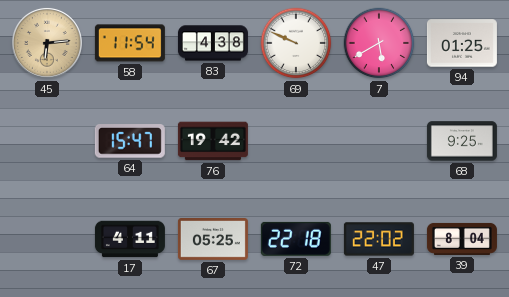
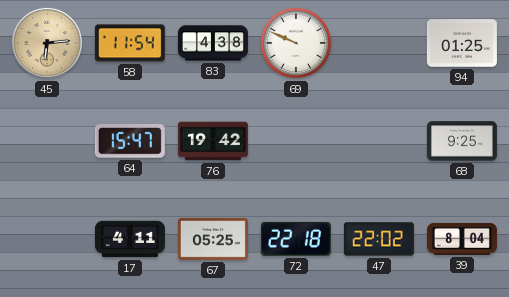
7: 5:40 -> none
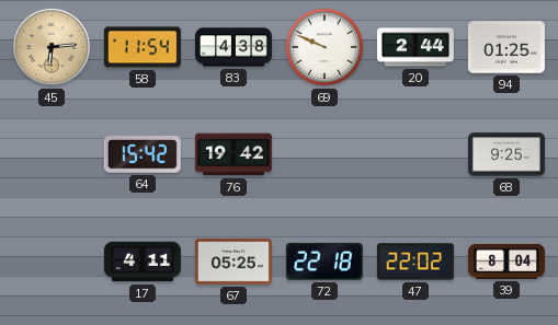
20: none -> 2:44
64: 15:47 -> 15:42
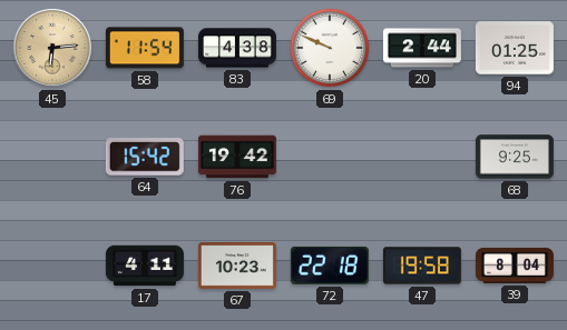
67: 05:25 -> 10:23
47: 22:02 -> 19:58
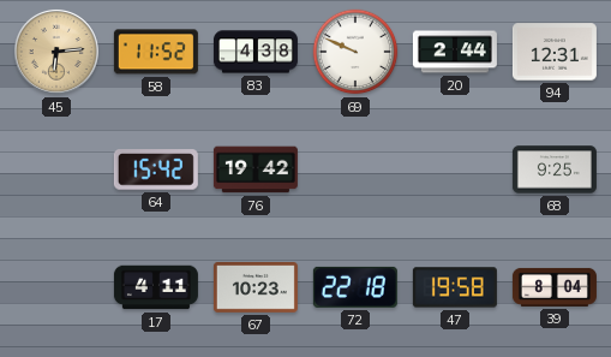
58: 11:54 -> 11:52
94: 01:25 -> 12:31
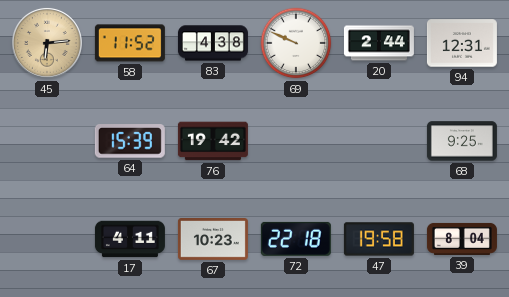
64: 15:42 -> 15:39
